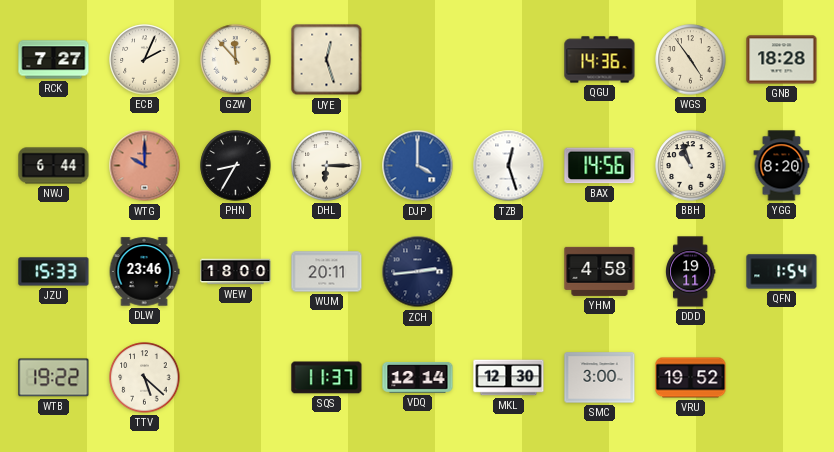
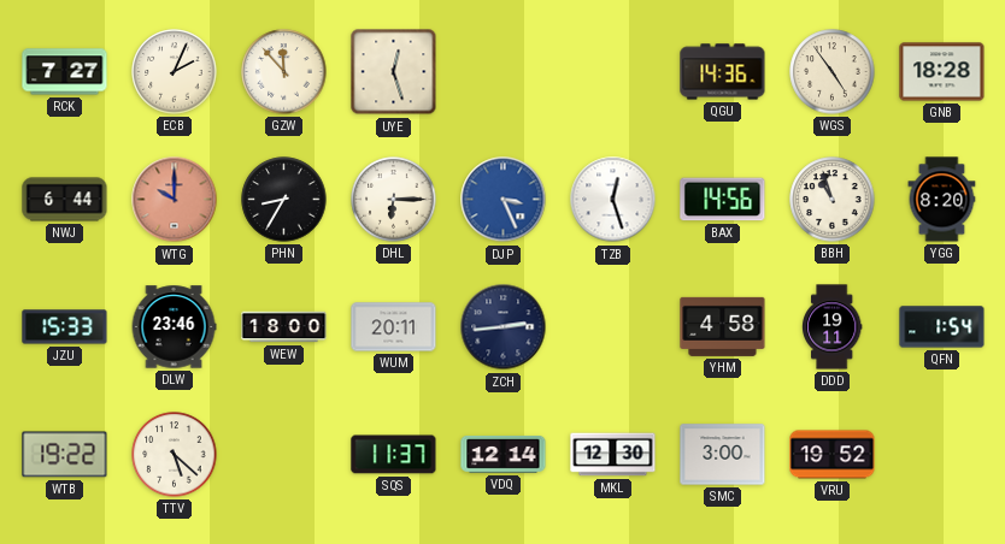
DJP: 4:00 -> 3:26
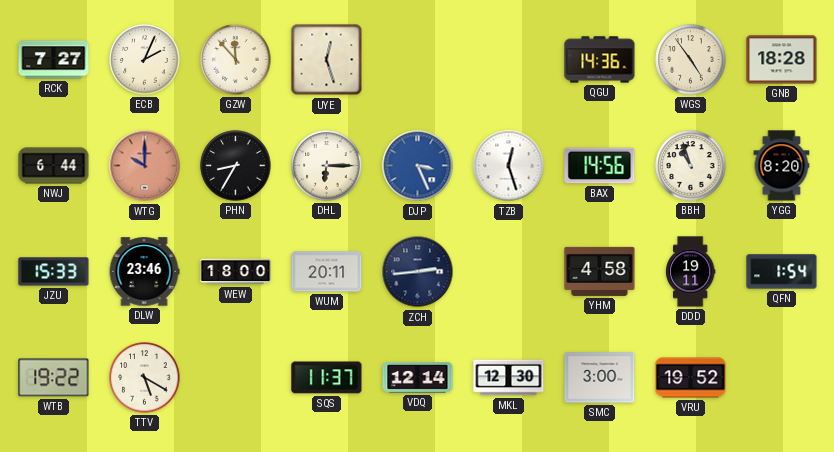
TTV: 5:22 -> 5:20
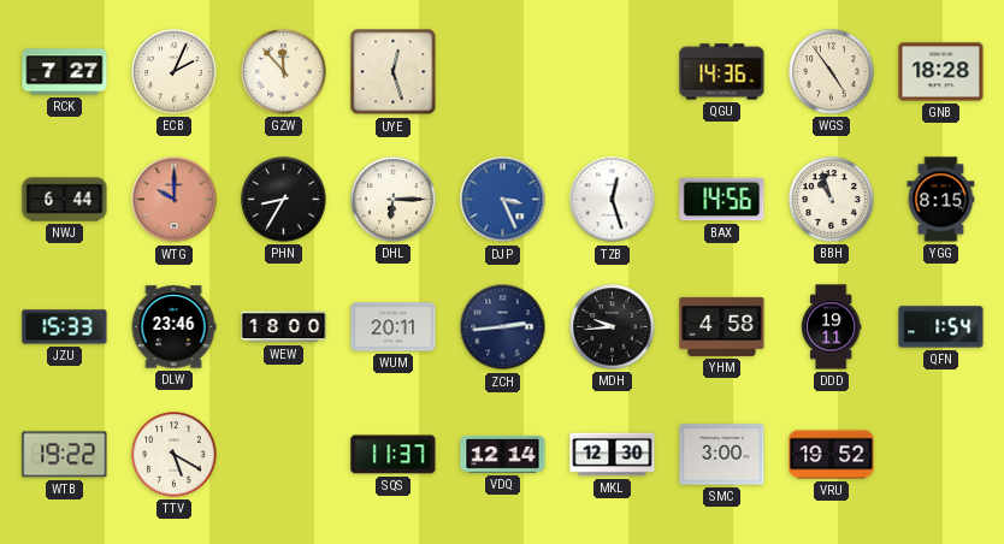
YGG: 8:20 -> 8:15
MDH: none -> 9:44
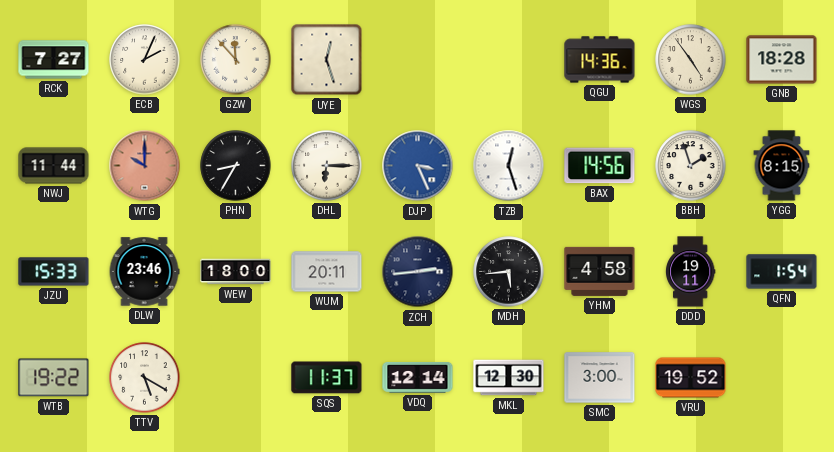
NWJ: 6:44 -> 11:44
BBH: 10:57 -> 1:57
MDH: 9:44 -> 5:44
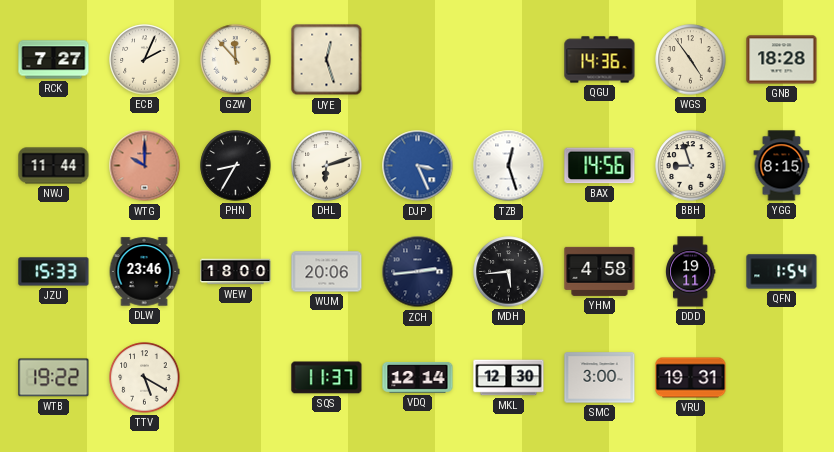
DHL: 6:15 -> 6:12
BBH: 1:57 -> 8:57
WUM: 20:11 -> 20:06
VRU: 19:52 -> 19:31
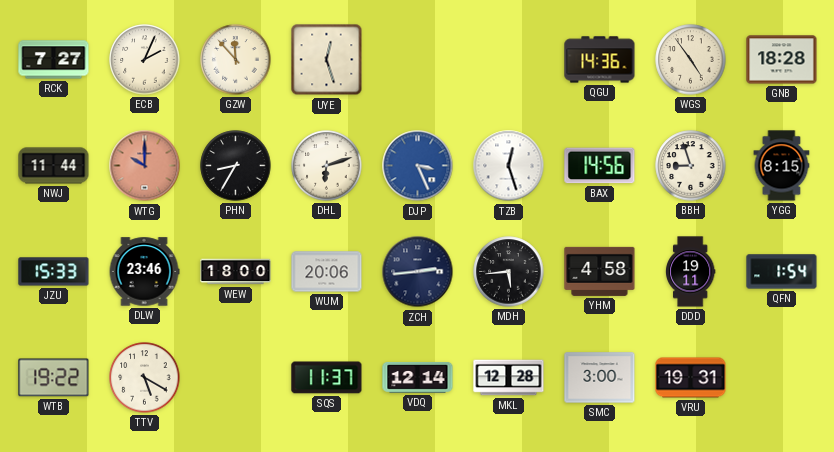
MKL: 12:30 -> 12:28
